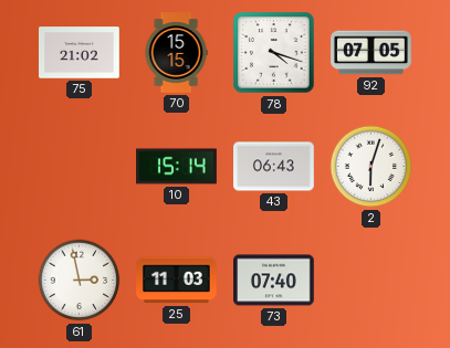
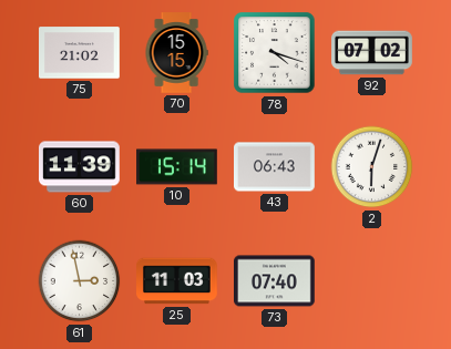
92: 07:05 -> 07:02
60: none -> 11:39
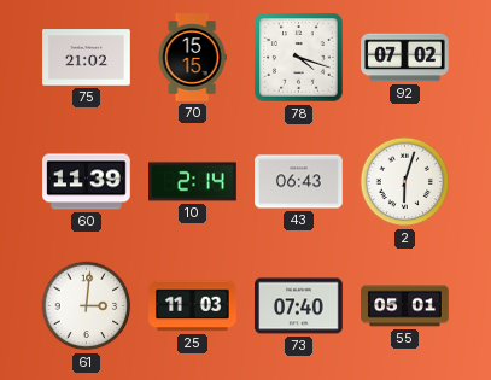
10: 15:14 -> 2:14
61: 2:58 -> 3:01
55: none -> 05:01
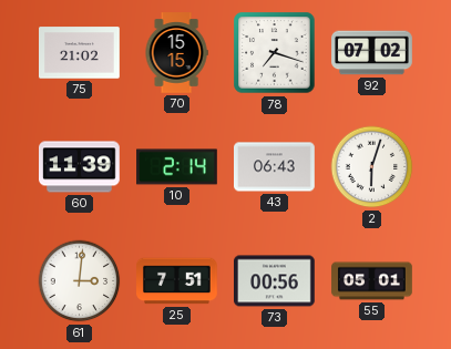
78: 4:18 -> 7:18
25: 11:03 -> 7:51
73: 07:40 -> 00:56
